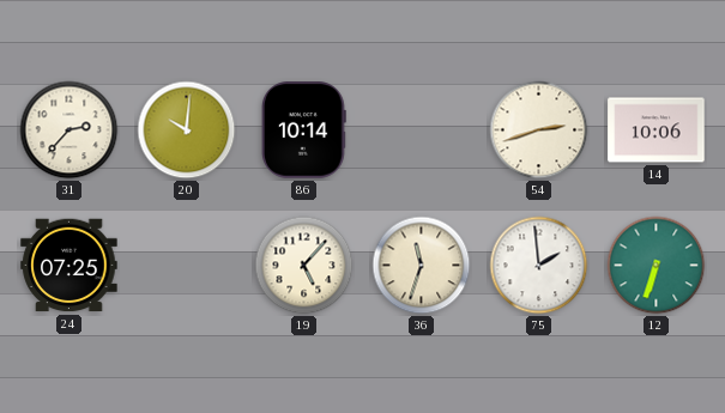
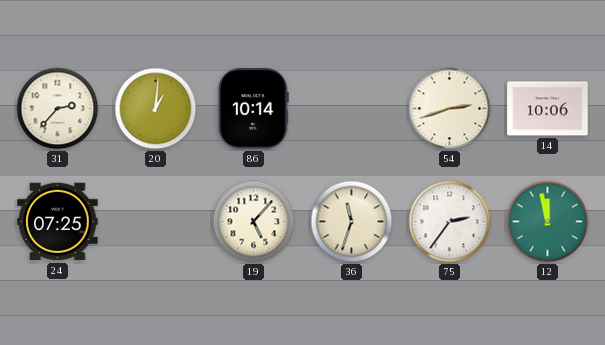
20: 10:01 -> 1:01
75: 1:59 -> 2:36
12: 6:33 -> 11:58
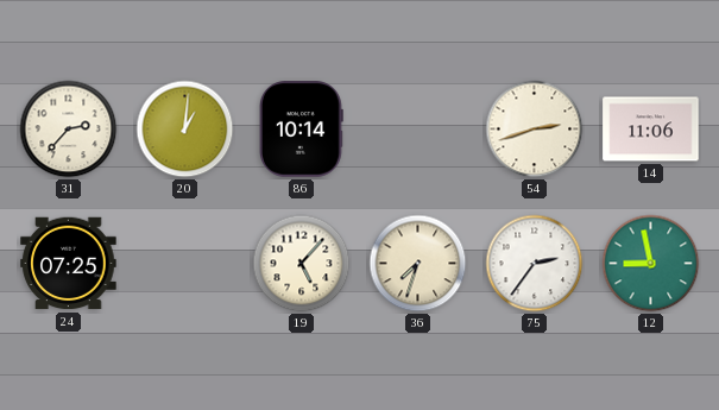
14: 10:06 -> 11:06
36: 11:33 -> 7:33
12: 11:58 -> 8:58
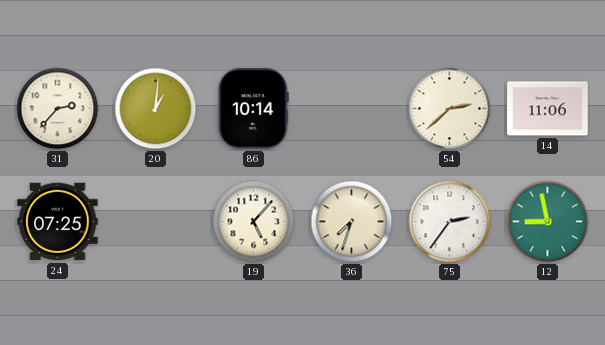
54: 2:42 -> 2:38
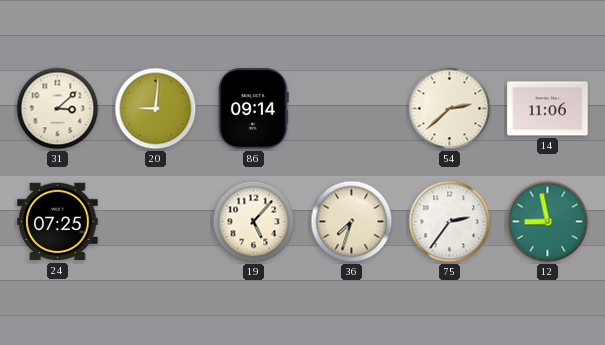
31: 2:37 -> 3:08
20: 1:01 -> 9:01
86: 10:14 -> 09:14
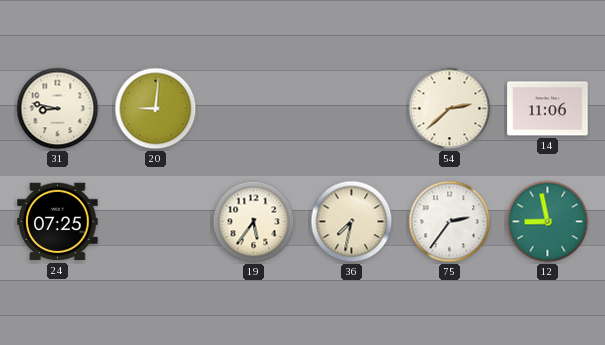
31: 3:08 -> 8:47
86: 09:14 -> none
19: 5:07 -> 5:36
36: 7:33 -> 7:32
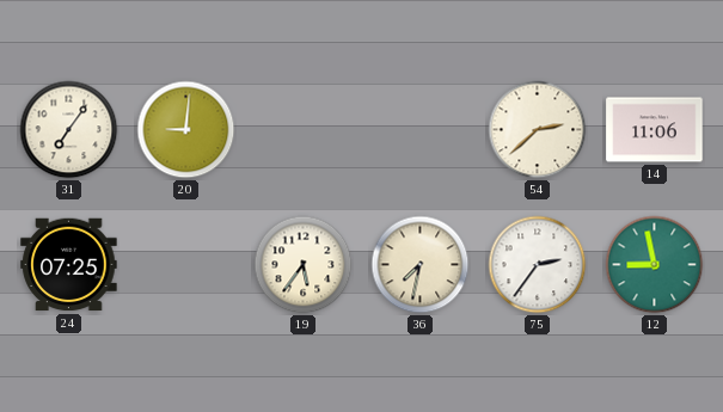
31: 8:47 -> 7:06
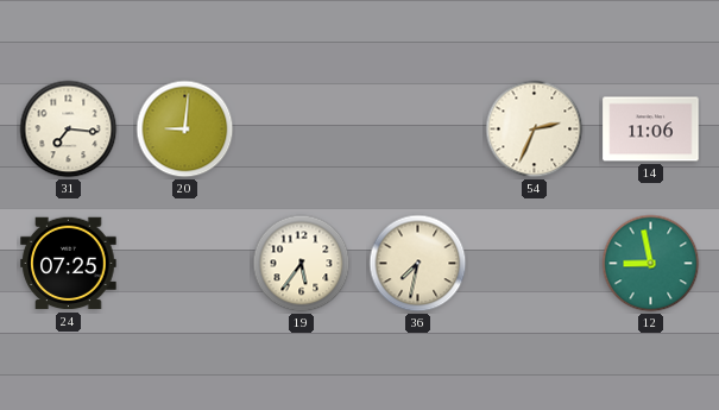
31: 7:06 -> 7:16
54: 2:38 -> 2:34
75: 2:36 -> none
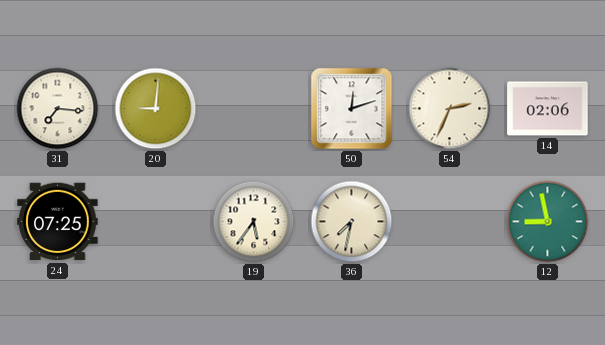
50: none -> 12:12
14: 11:06 -> 02:06
